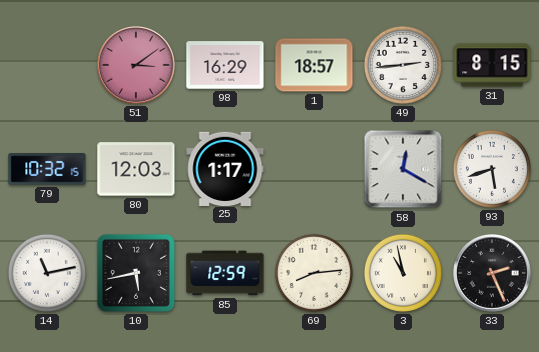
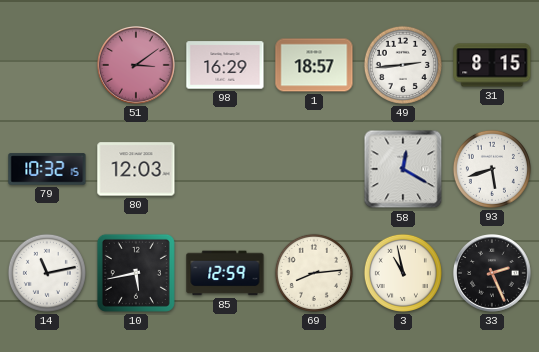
25: 1:17 -> none
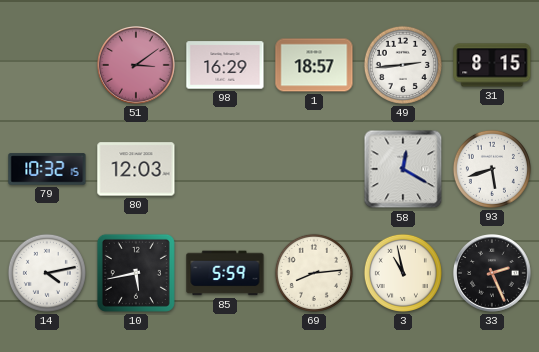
14: 11:13 -> 4:13
85: 12:59 -> 5:59
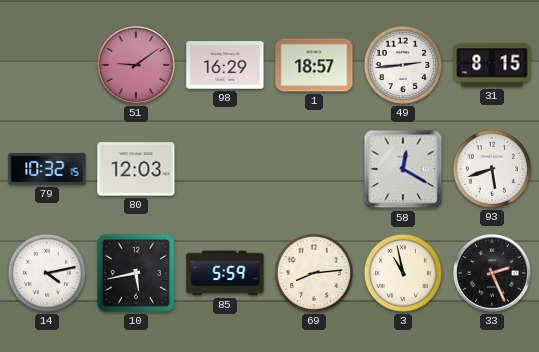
51: 3:09 -> 9:09
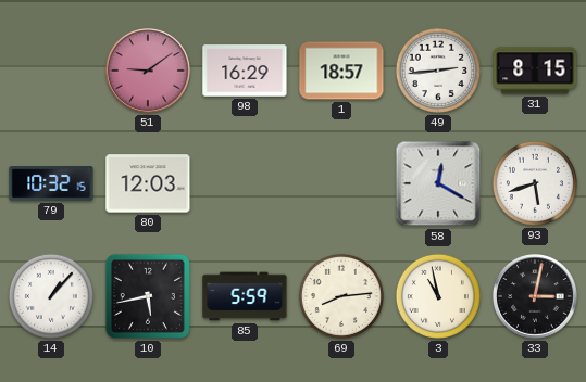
14: 4:13 -> 1:07
33: 2:26 -> 3:02
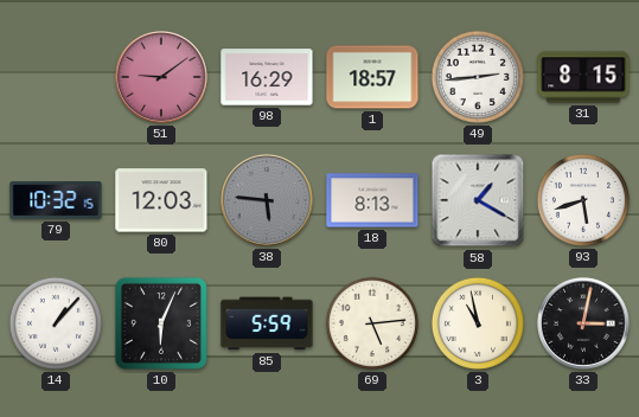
38: none -> 5:46
18: none -> 8:13
58: 12:20 -> 1:20
10: 5:43 -> 6:04
69: 8:14 -> 5:14
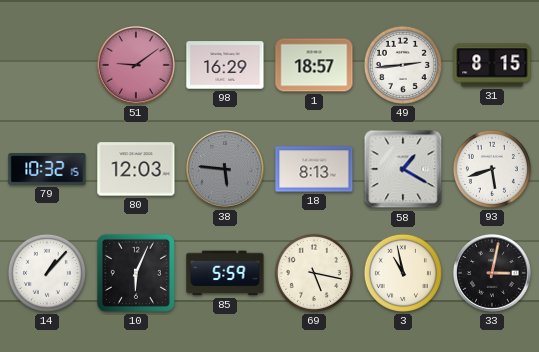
69: 5:14 -> 5:17
